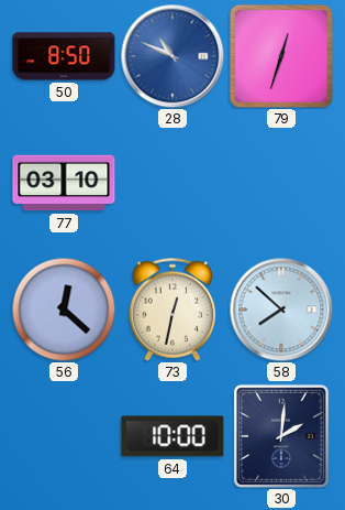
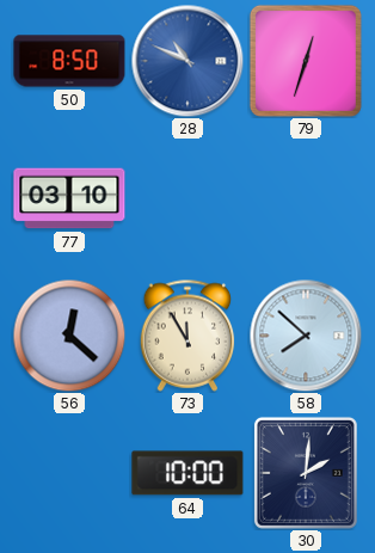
73: 12:32 -> 11:55
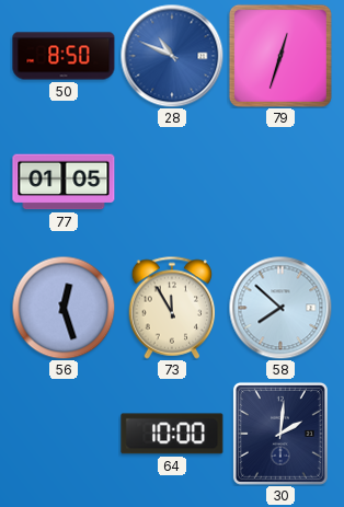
77: 03:10 -> 01:05
56: 12:22 -> 12:27
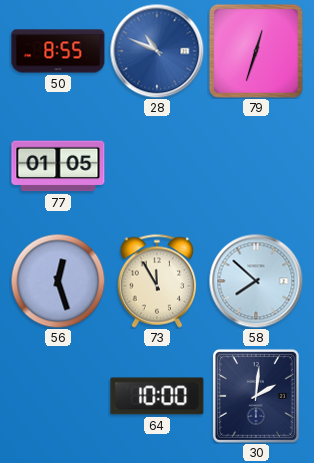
50: 8:50 -> 8:55
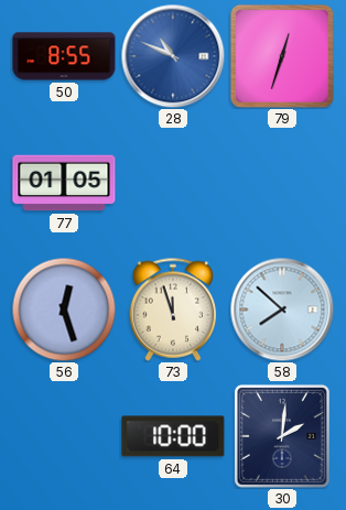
73: 11:55 -> 11:57
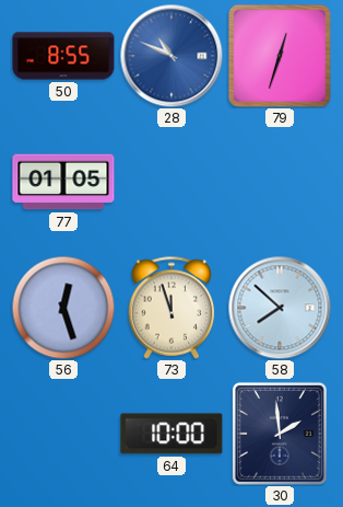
30: 2:01 -> 1:59
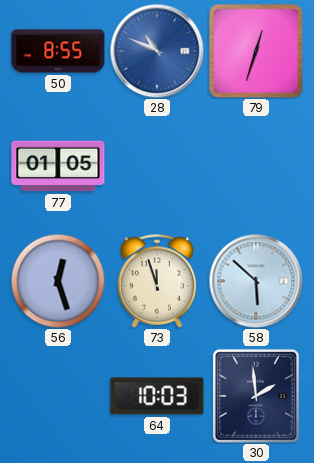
58: 7:52 -> 5:52
64: 10:00 -> 10:03
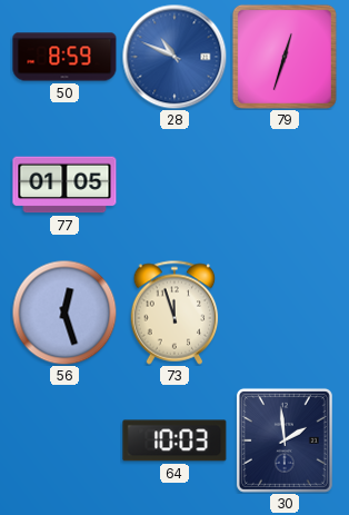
50: 8:55 -> 8:59
58: 5:52 -> none
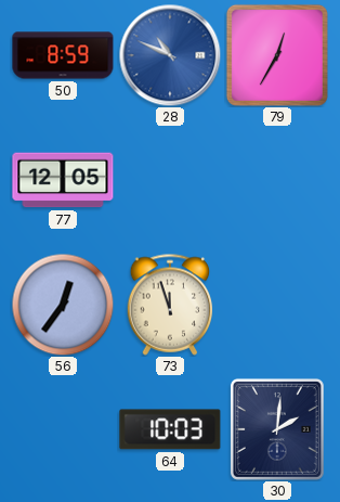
79: 12:33 -> 12:35
77: 01:05 -> 12:05
56: 12:27 -> 12:36
30: 1:59 -> 2:01
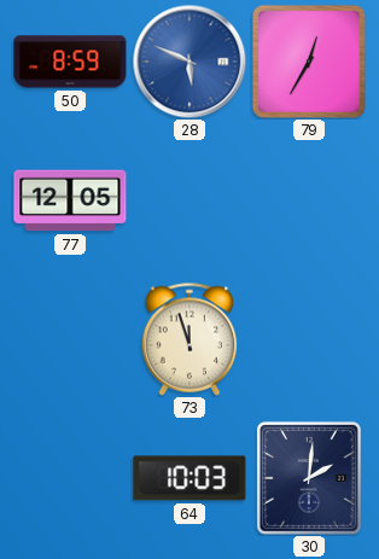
28: 10:49 -> 5:49
56: 12:36 -> none
